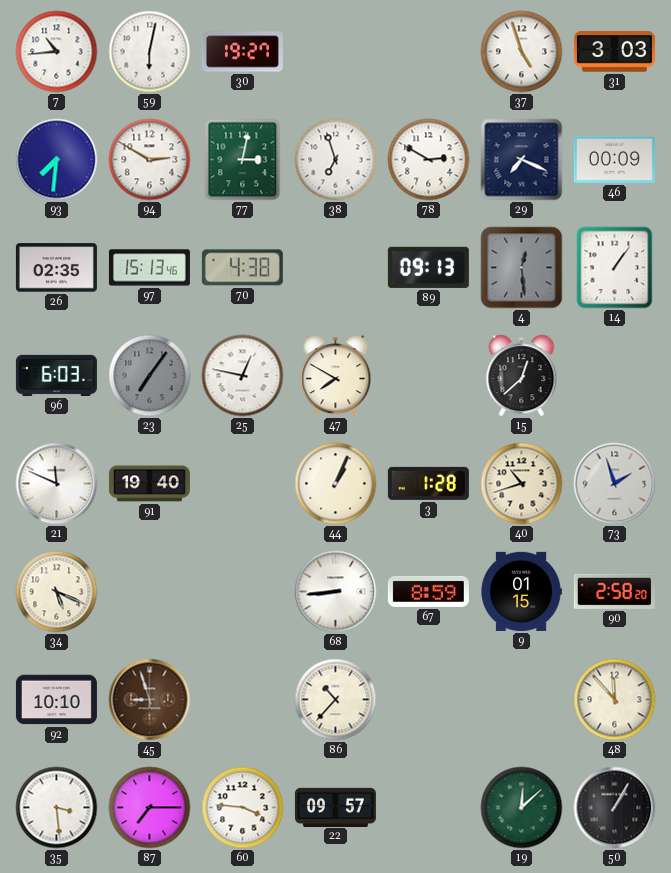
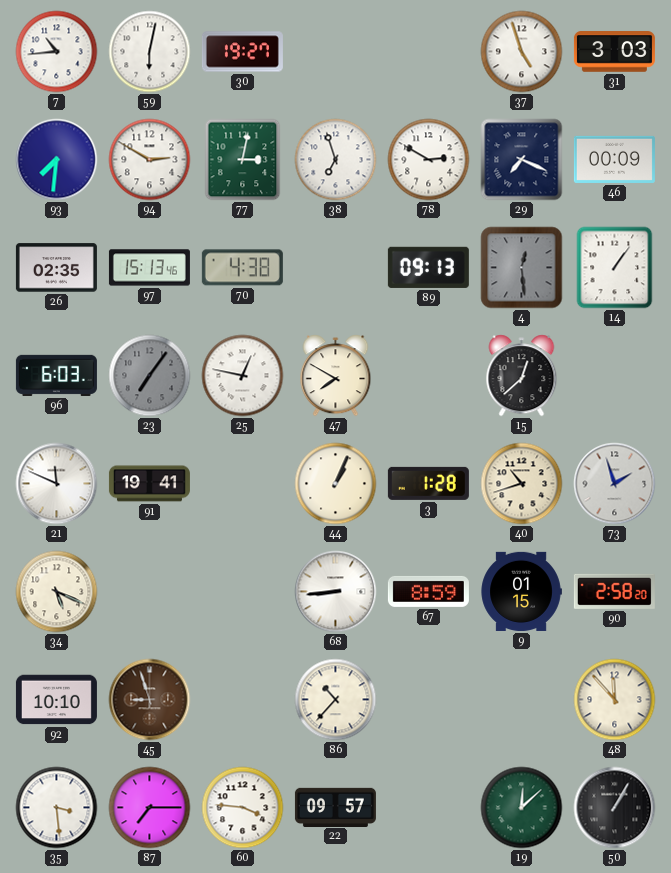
91: 19:40 -> 19:41
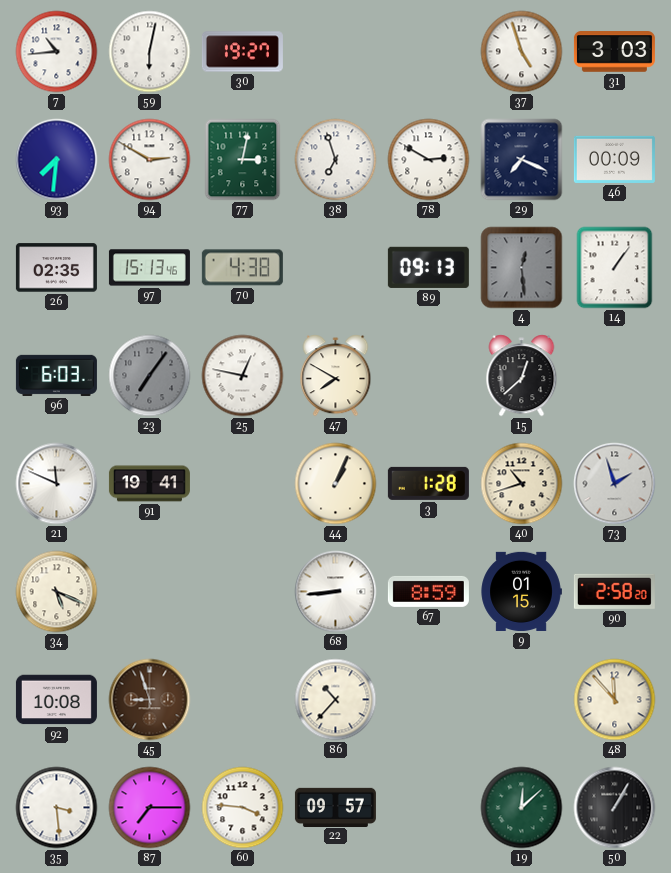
92: 10:10 -> 10:08
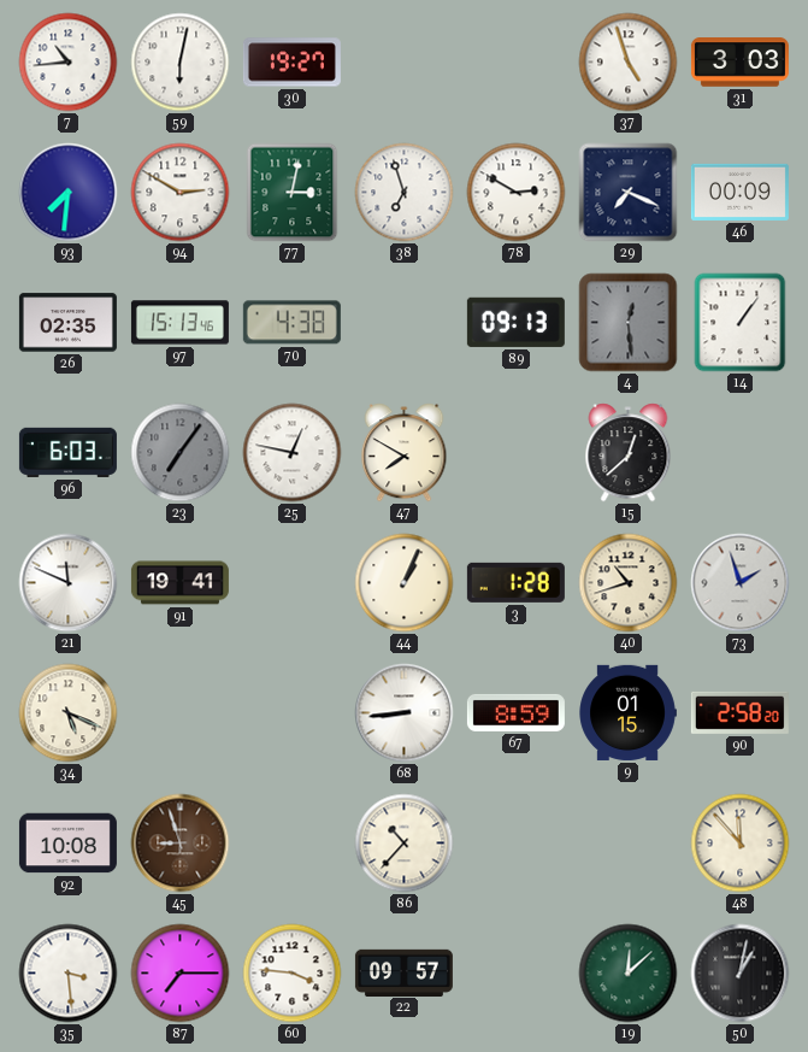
50: 1:05 -> 1:02
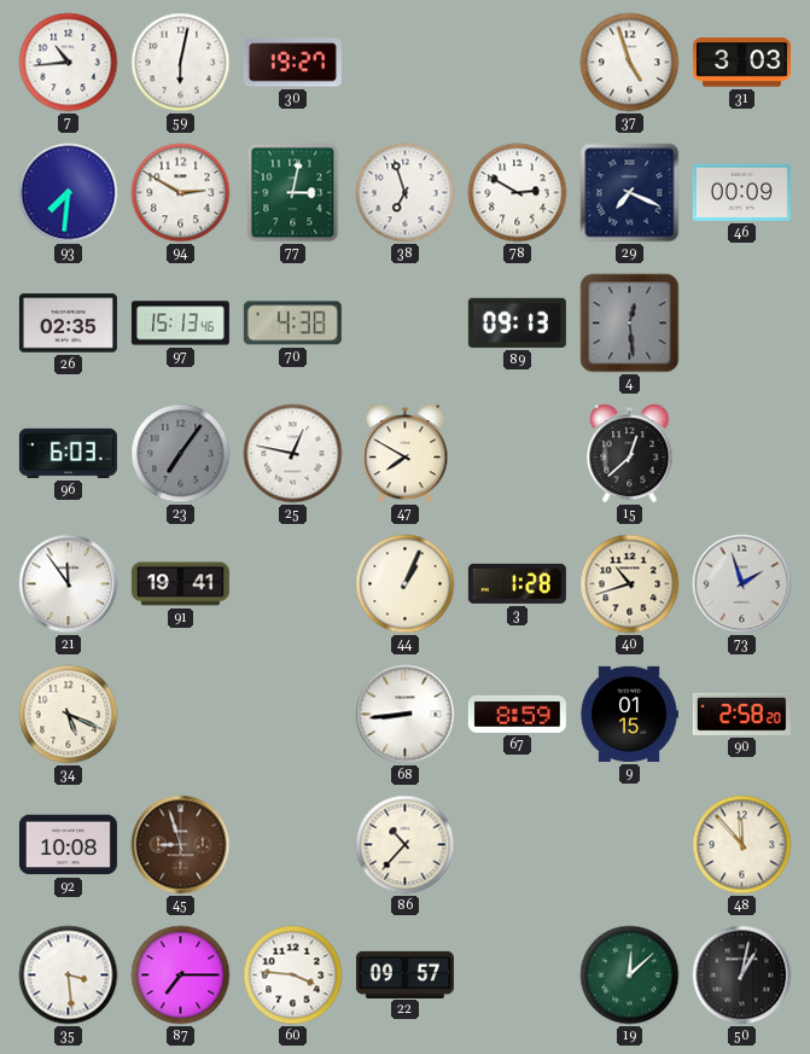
14: 1:06 -> none
21: 11:49 -> 11:54
